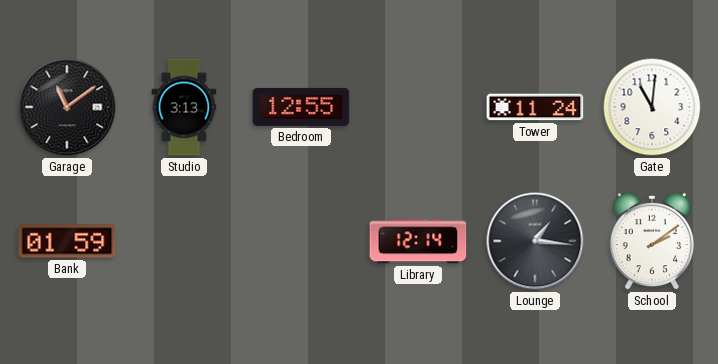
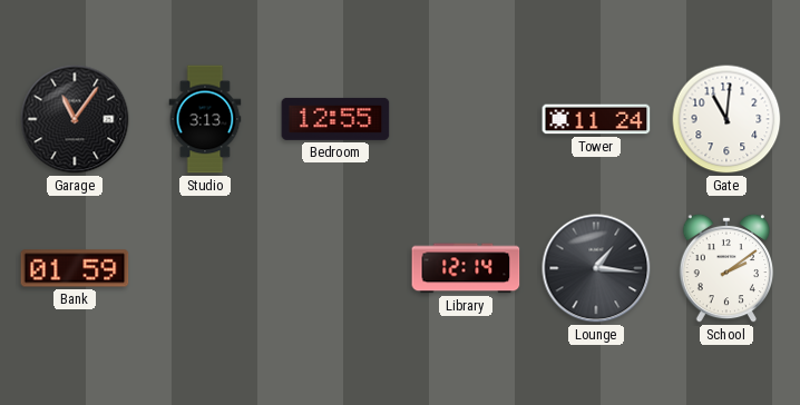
Garage: 11:09 -> 11:06
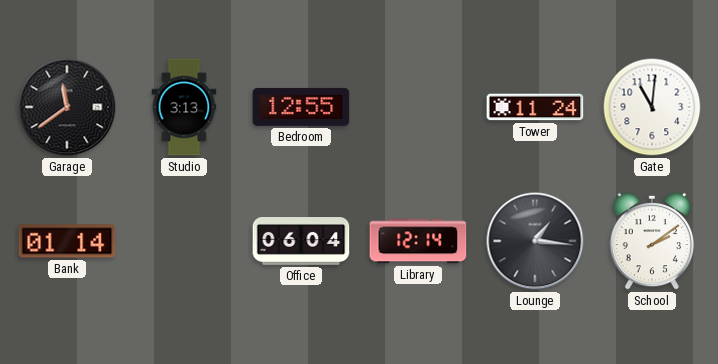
Garage: 11:06 -> 11:39
Bank: 01:59 -> 01:14
Office: none -> 06:04
